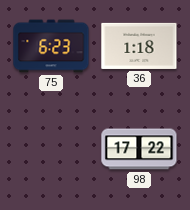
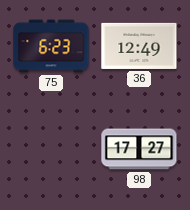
36: 1:18 -> 12:49
98: 17:22 -> 17:27
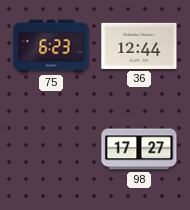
36: 12:49 -> 12:44
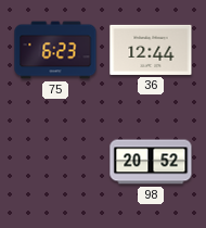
98: 17:27 -> 20:52
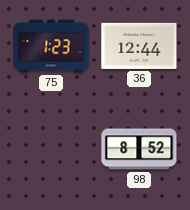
75: 6:23 -> 1:23
98: 20:52 -> 8:52
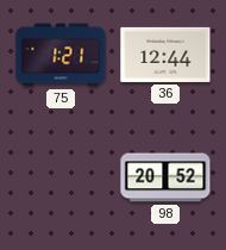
75: 1:23 -> 1:21
98: 8:52 -> 20:52
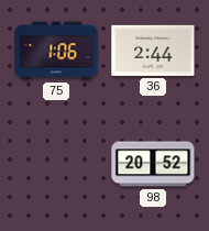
75: 1:21 -> 1:06
36: 12:44 -> 2:44
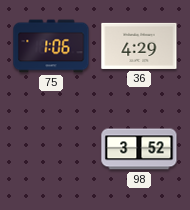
36: 2:44 -> 4:29
98: 20:52 -> 3:52
